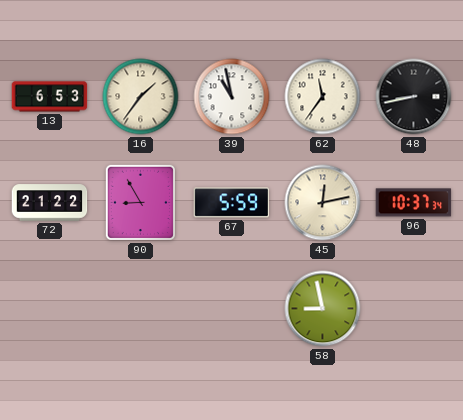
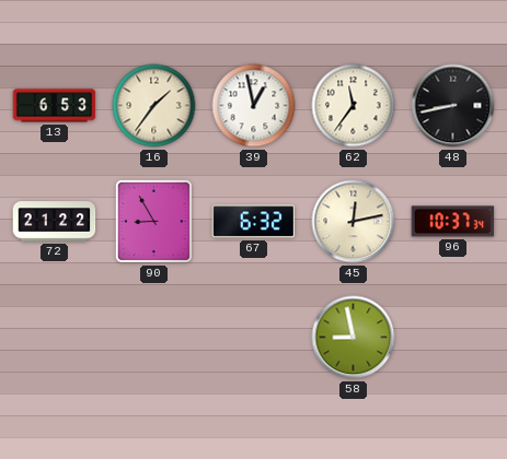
39: 10:58 -> 12:58
67: 5:59 -> 6:32
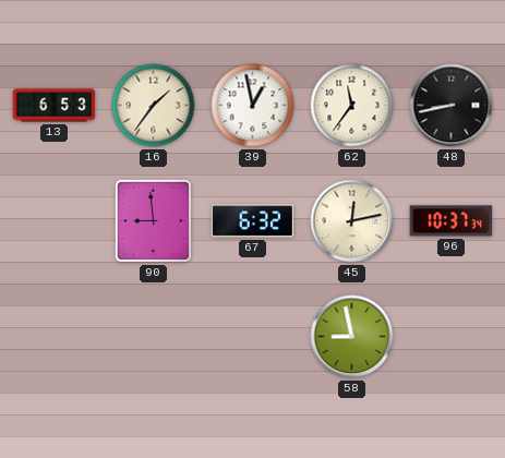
72: 21:22 -> none
90: 8:55 -> 8:59
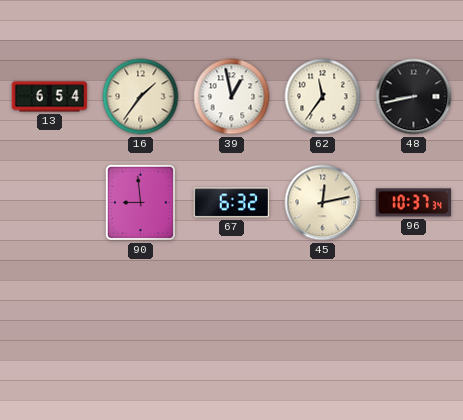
13: 6:53 -> 6:54
58: 8:58 -> none
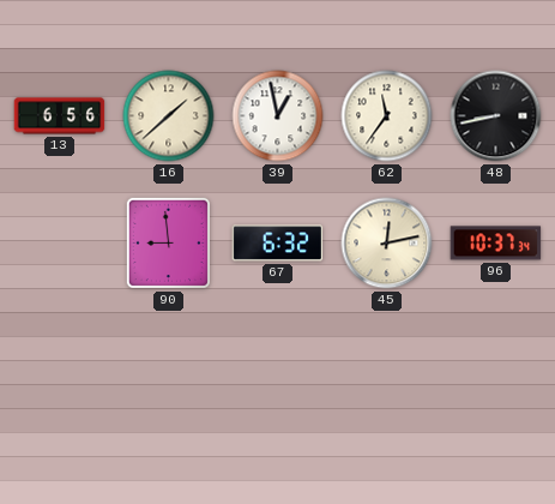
13: 6:54 -> 6:56
16: 1:36 -> 1:38
